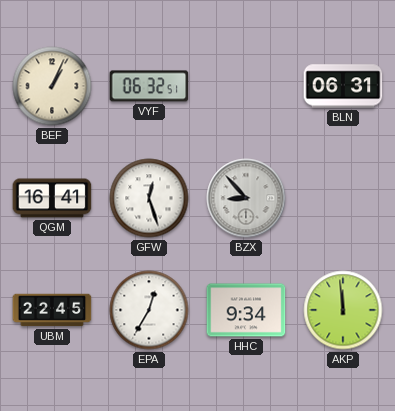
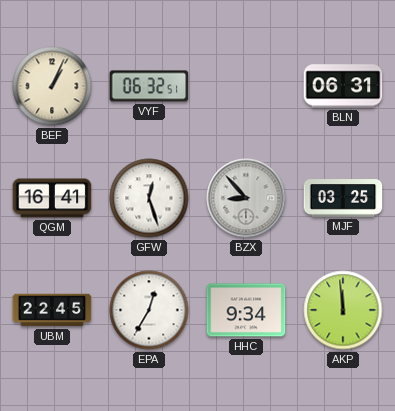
MJF: none -> 03:25
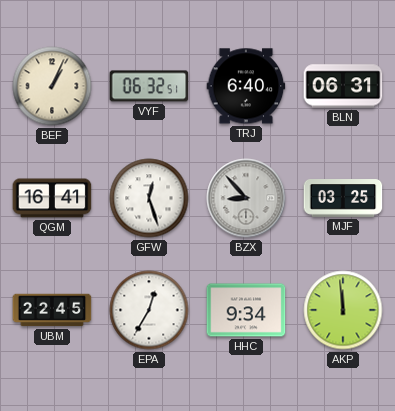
TRJ: none -> 6:40
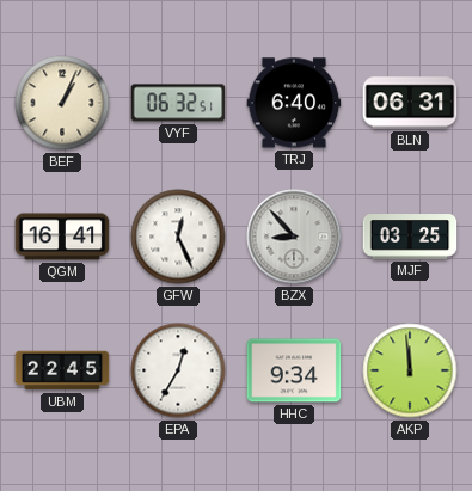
GFW: 12:27 -> 12:26
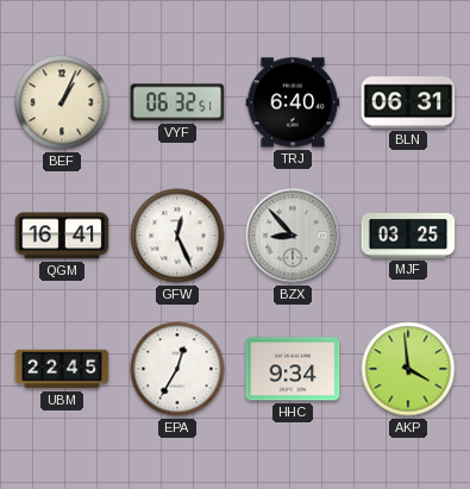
AKP: 11:59 -> 3:59
